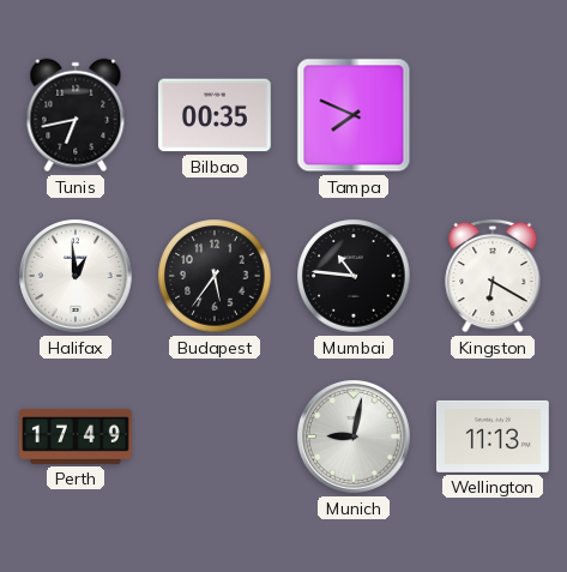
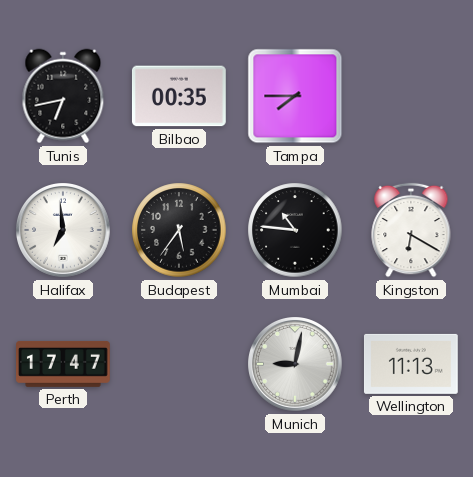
Tampa: 7:49 -> 7:45
Halifax: 12:59 -> 6:59
Perth: 17:49 -> 17:47
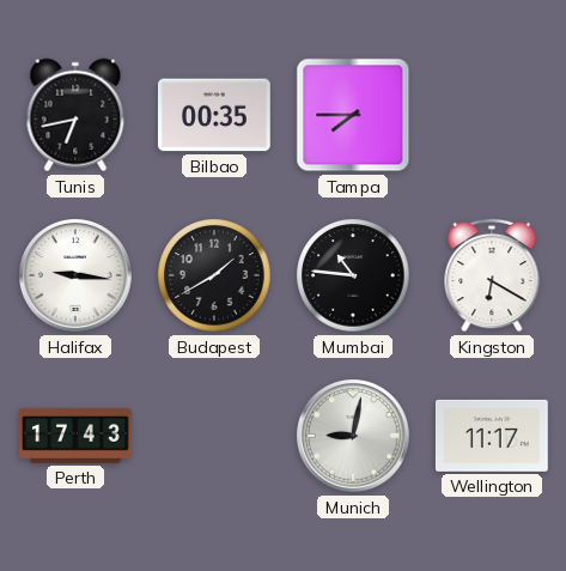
Halifax: 6:59 -> 9:16
Budapest: 5:36 -> 1:40
Perth: 17:47 -> 17:43
Wellington: 11:13 -> 11:17
